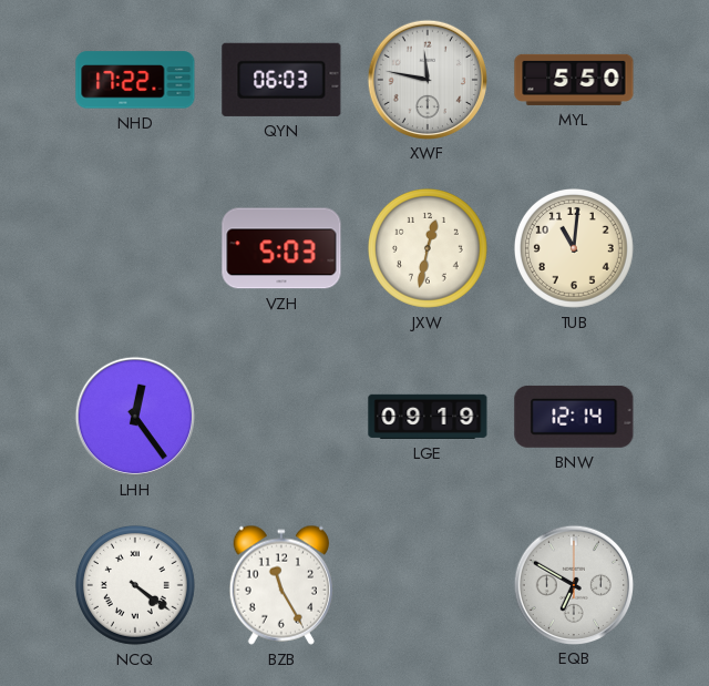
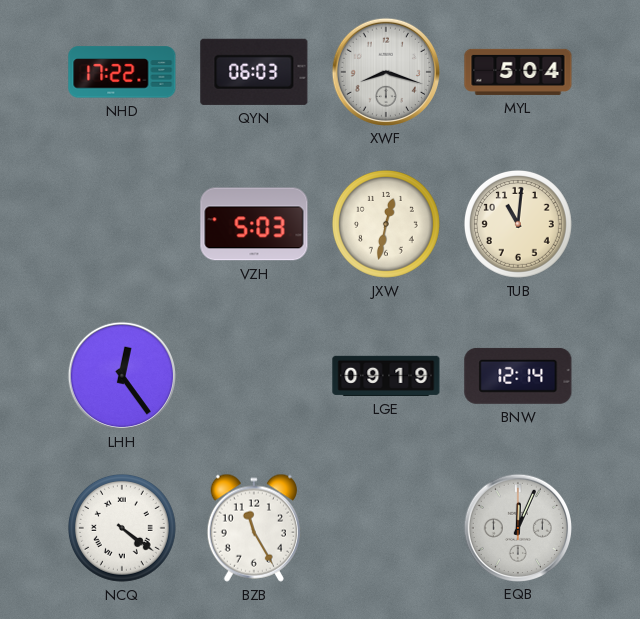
XWF: 11:47 -> 8:18
MYL: 5:50 -> 5:04
EQB: 6:50 -> 12:04
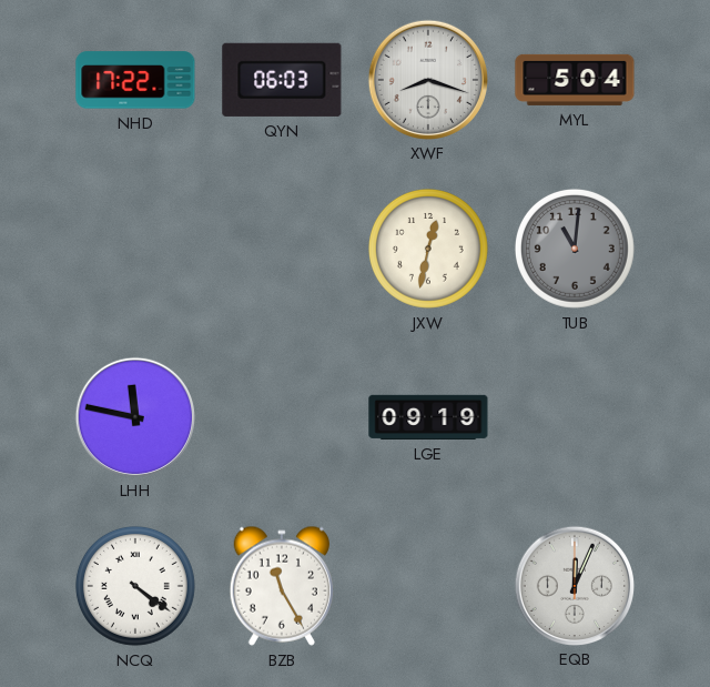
VZH: 5:03 -> none
TUB dial: cream -> grey
LHH: 12:24 -> 11:47
BNW: 12:14 -> none
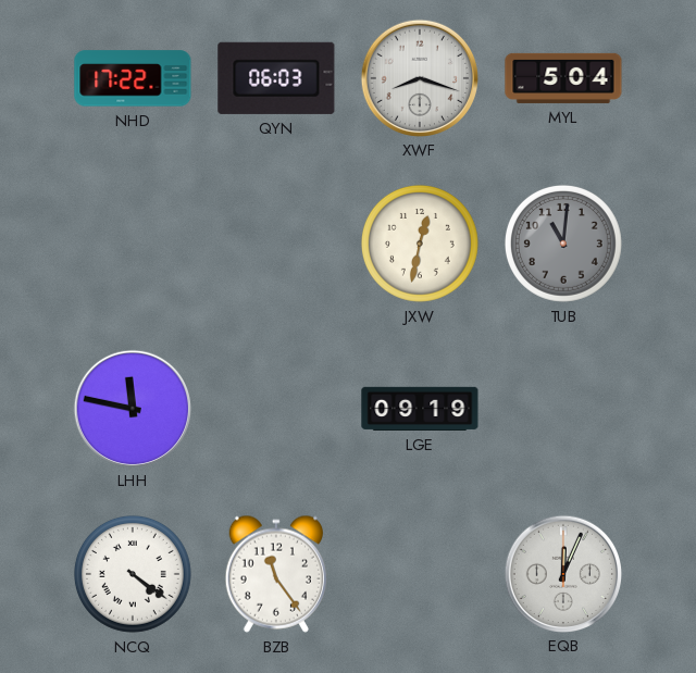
BZB: 11:25 -> 11:24
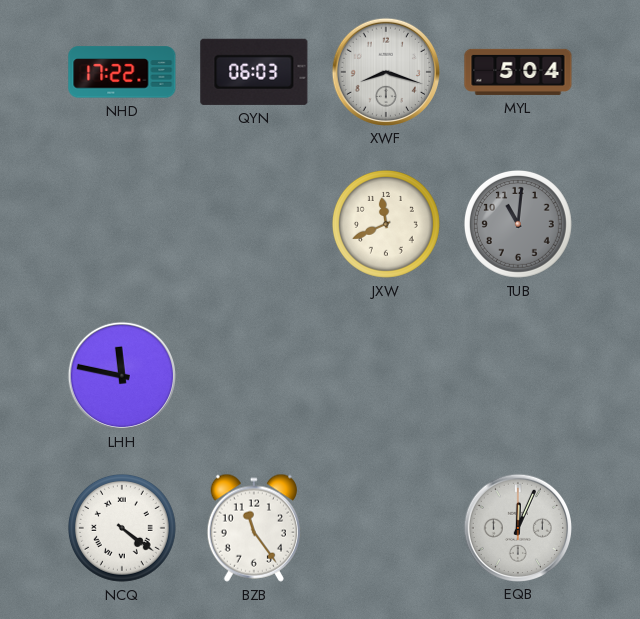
JXW: 12:32 -> 11:41
LGE: 09:19 -> none
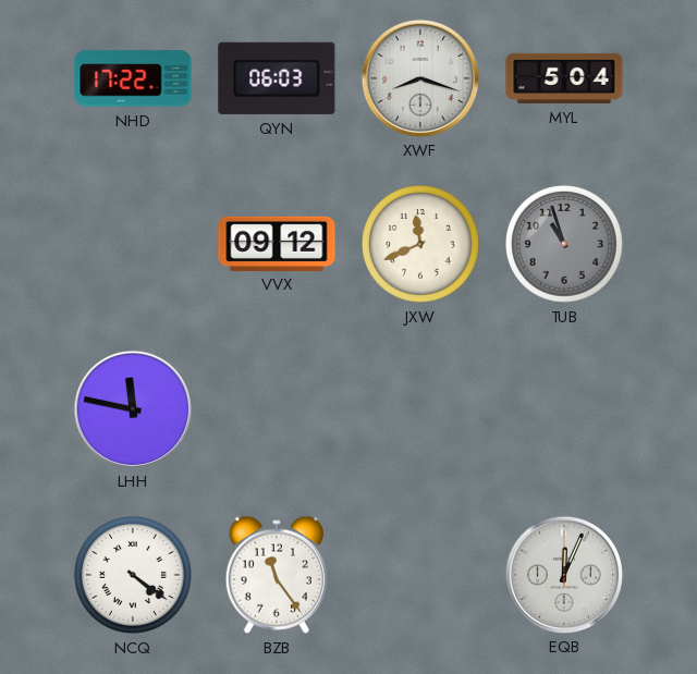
VVX: none -> 09:12
TUB: 11:01 -> 10:57
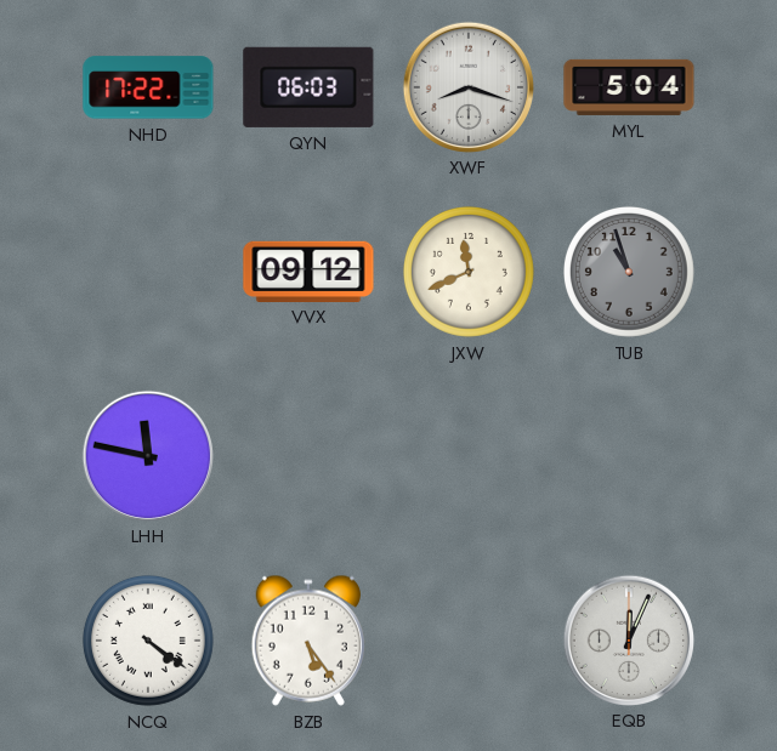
BZB: 11:24 -> 5:24
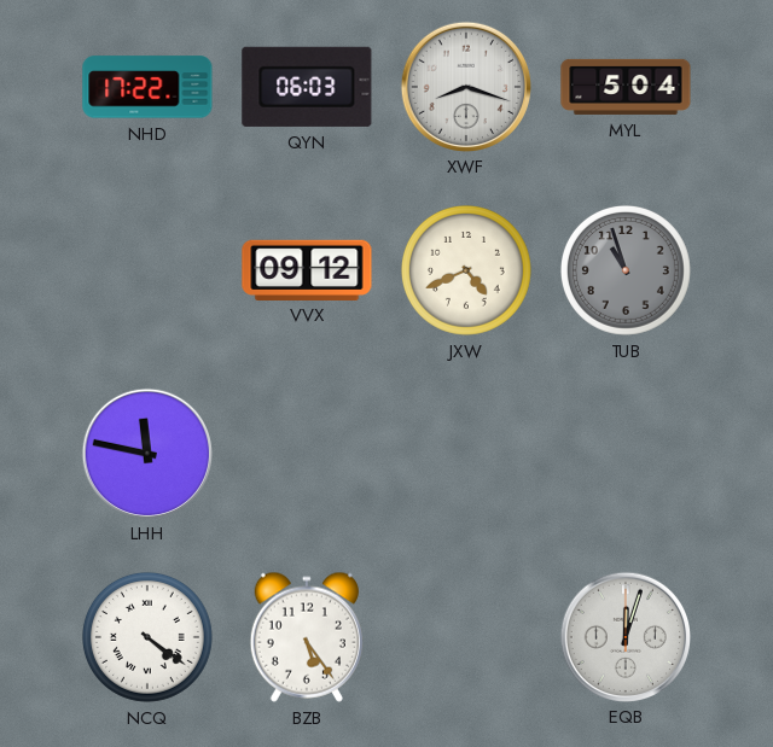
JXW: 11:41 -> 4:41
EQB: 12:04 -> 12:03
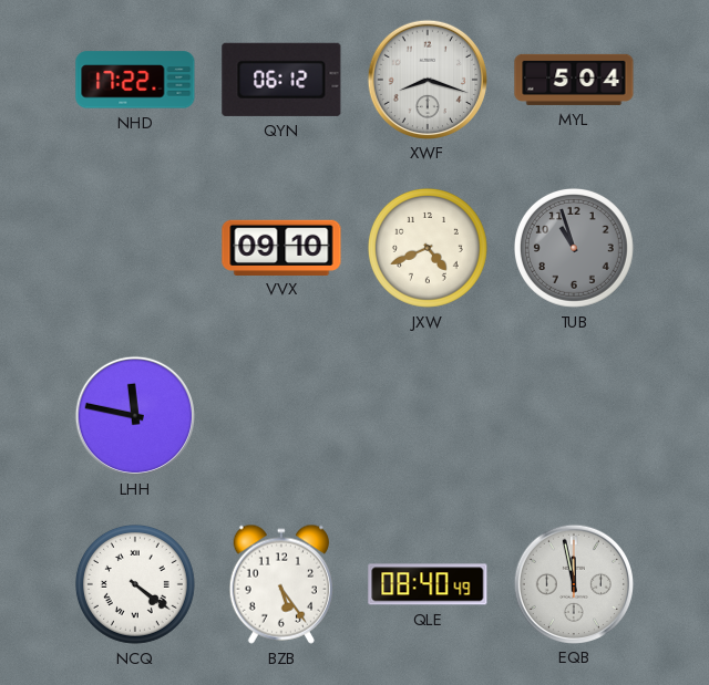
QYN: 06:03 -> 06:12
VVX: 09:12 -> 09:10
QLE: none -> 08:40
EQB: 12:03 -> 11:58
